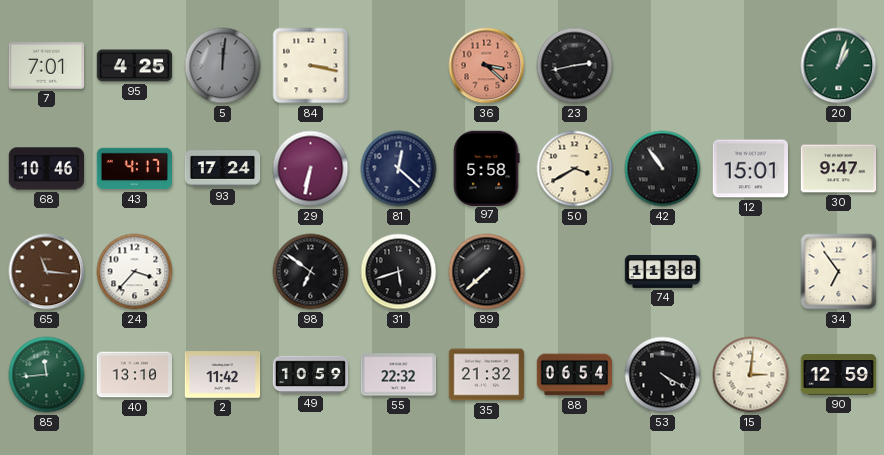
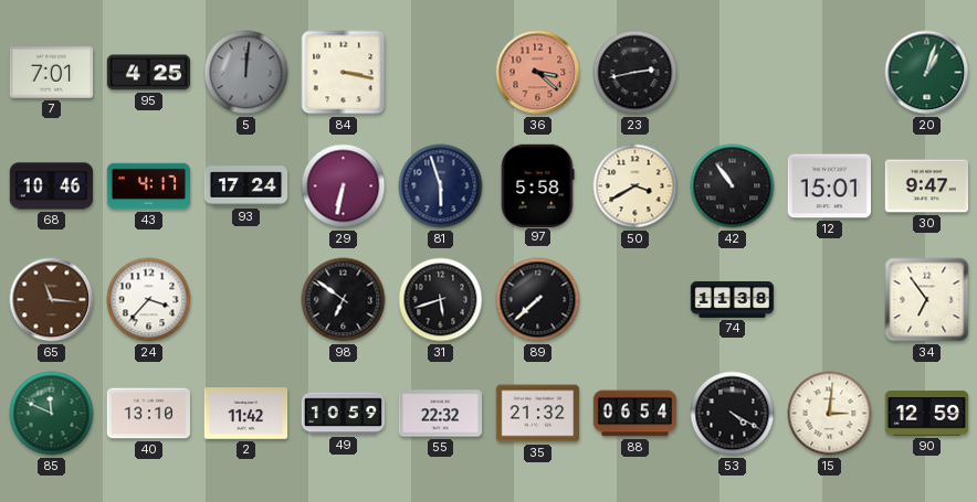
81: 12:22 -> 5:57
85: 11:44 -> 11:49
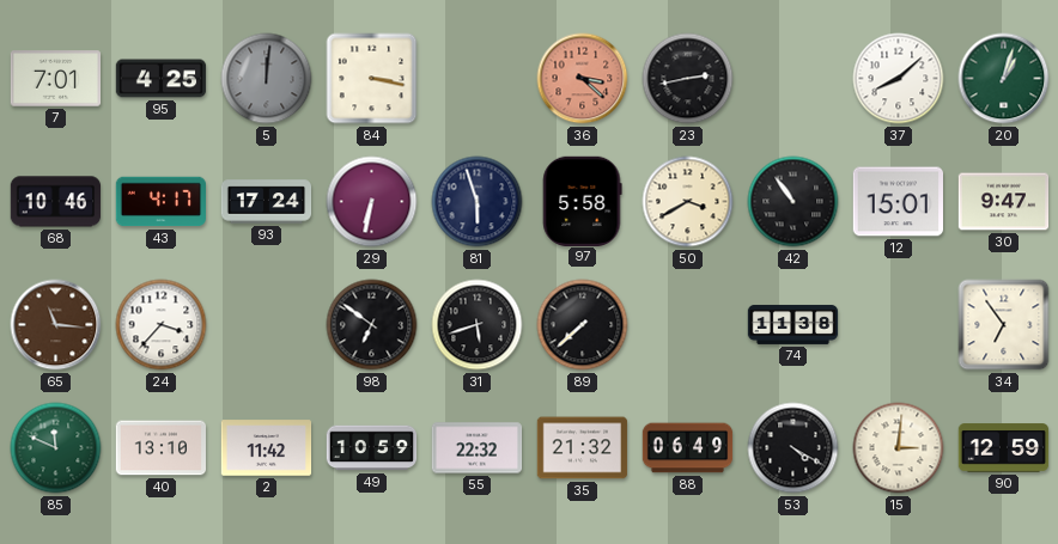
37: none -> 8:08
88: 06:54 -> 06:49
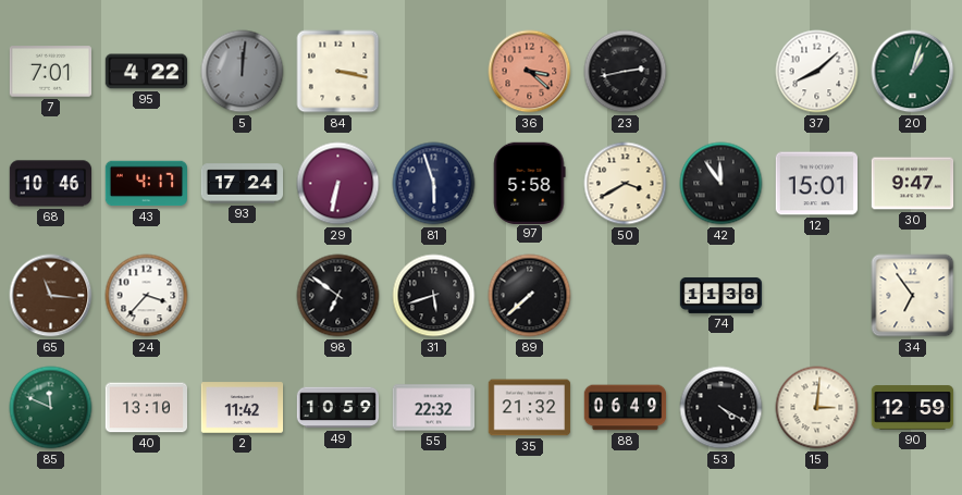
95: 4:25 -> 4:22
42: 10:54 -> 11:54
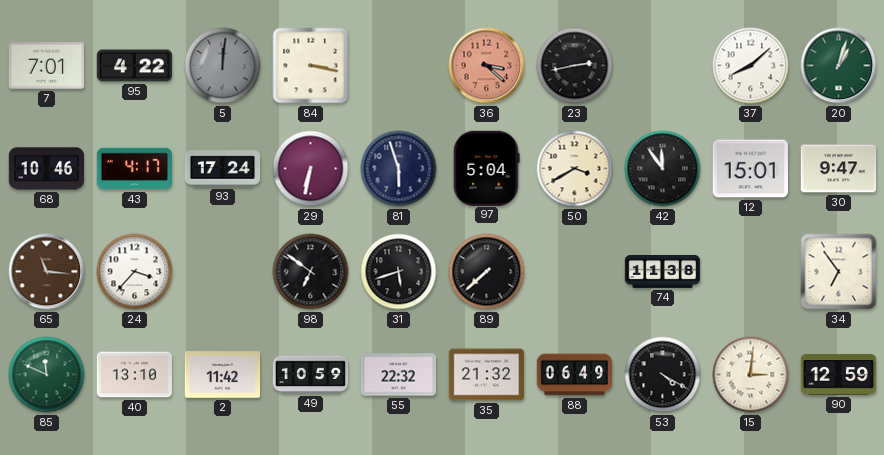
97: 5:58 -> 5:04
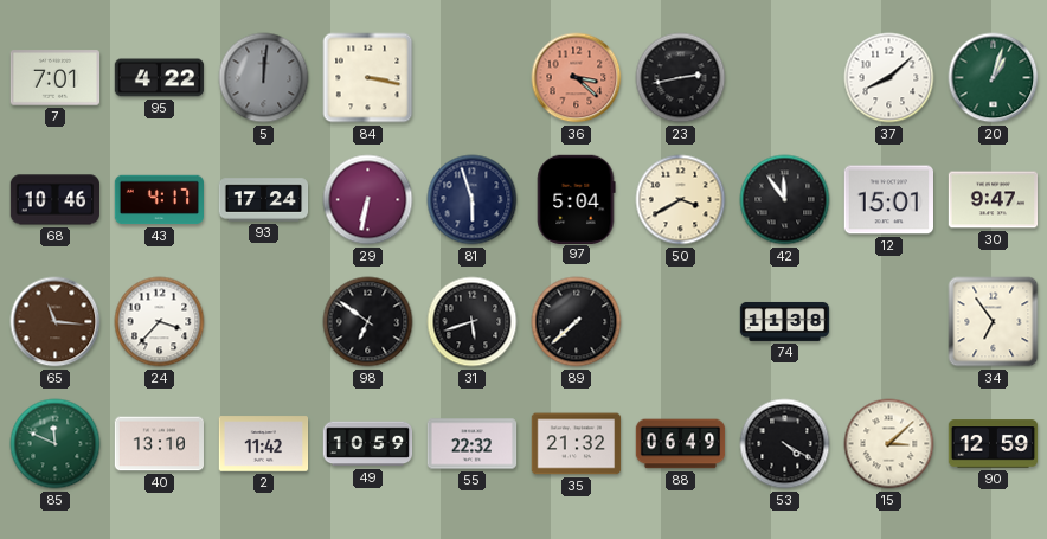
15: 3:01 -> 3:08
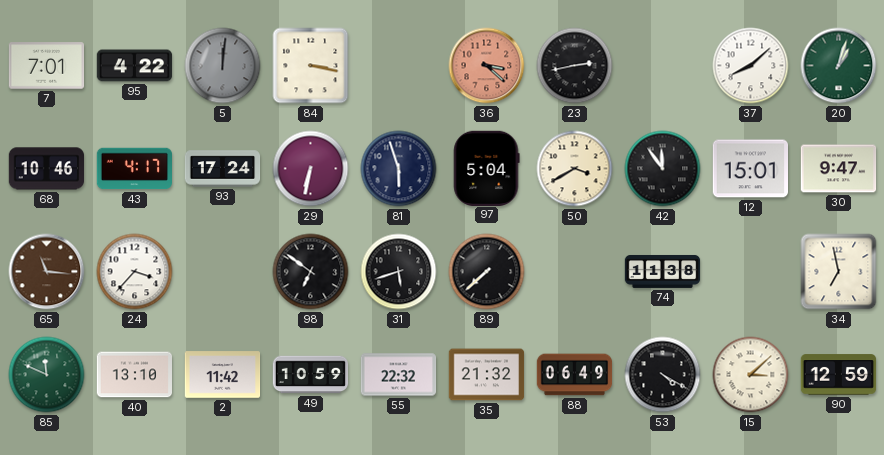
34: 6:54 -> 6:58
